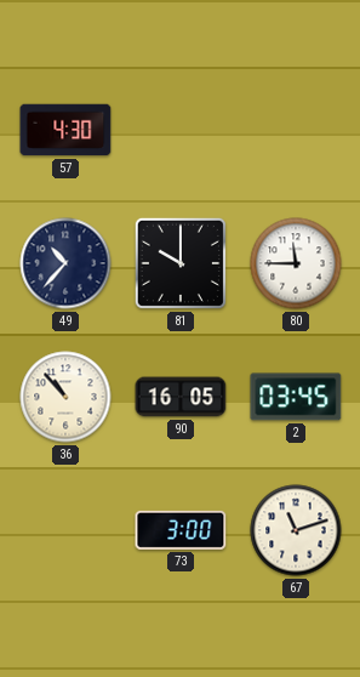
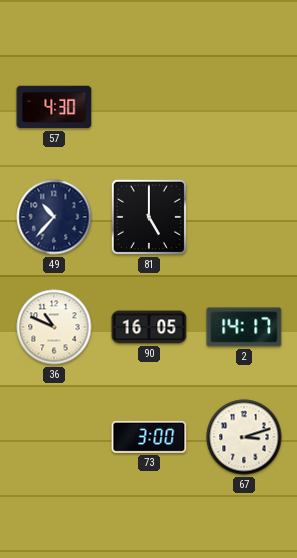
81: 10:00 -> 5:00
80: 11:45 -> none
36: 10:53 -> 10:49
2: 03:45 -> 14:17
67: 11:12 -> 3:12
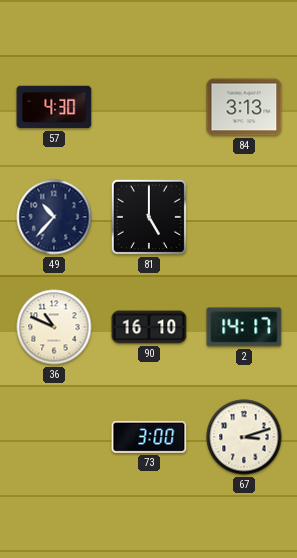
84: none -> 3:13
90: 16:05 -> 16:10
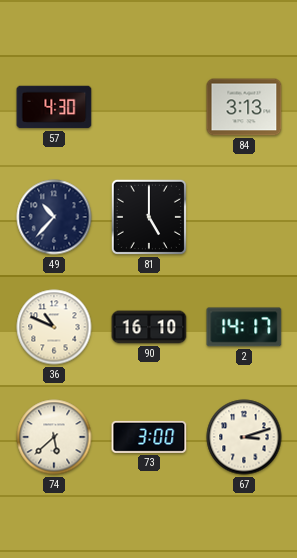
74: none -> 5:38
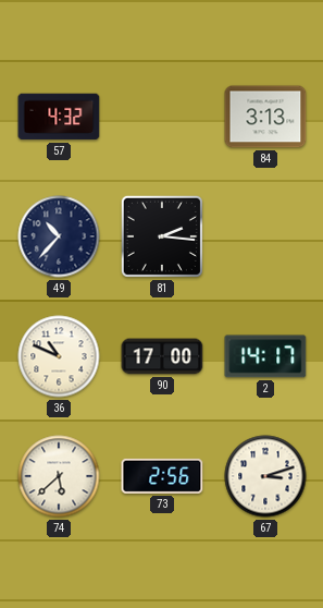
57: 4:30 -> 4:32
81: 5:00 -> 2:16
90: 16:10 -> 17:00
73: 3:00 -> 2:56
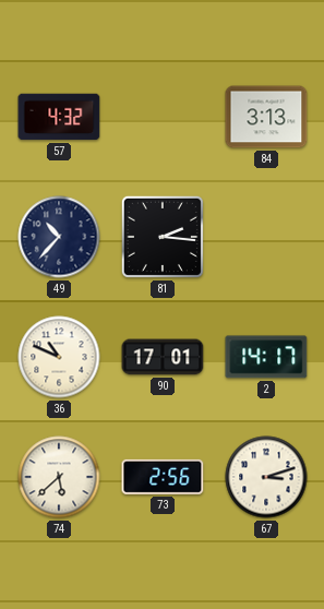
90: 17:00 -> 17:01
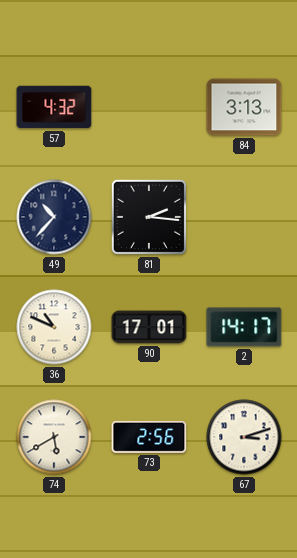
74: 5:38 -> 5:40
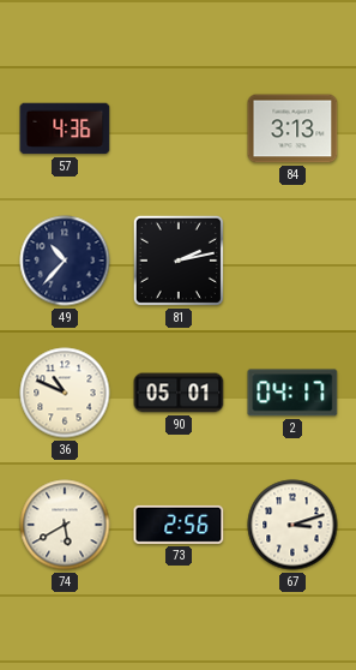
57: 4:32 -> 4:36
81: 2:16 -> 2:13
90: 17:01 -> 05:01
2: 14:17 -> 04:17
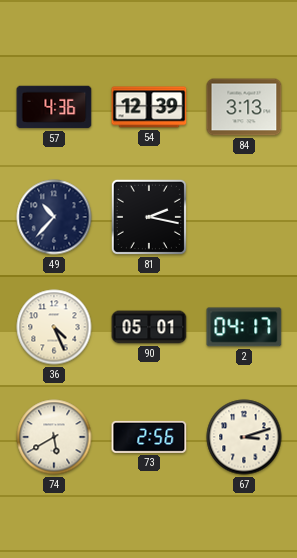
54: none -> 12:39
81: 2:13 -> 2:17
36: 10:49 -> 4:26
